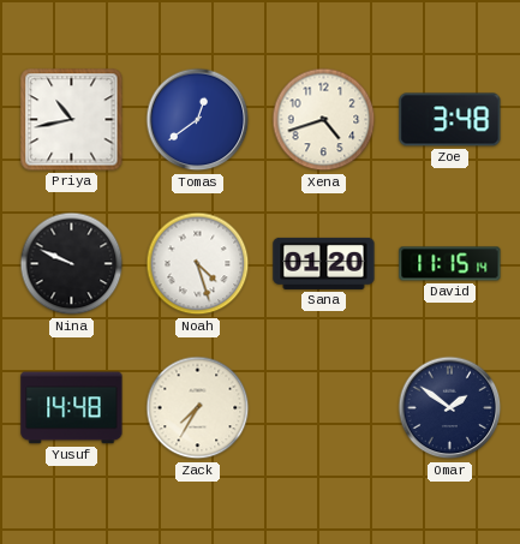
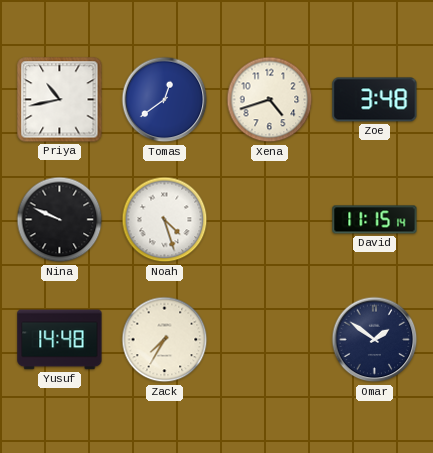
Sana: 01:20 -> none
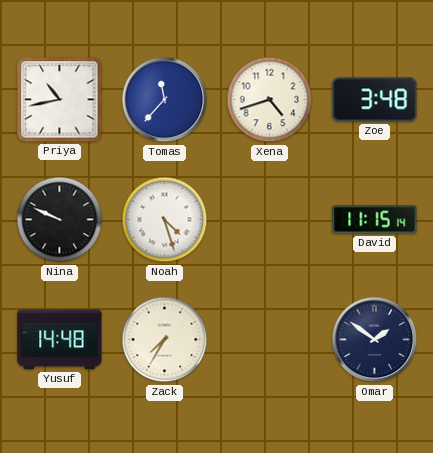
Tomas: 12:39 -> 11:37
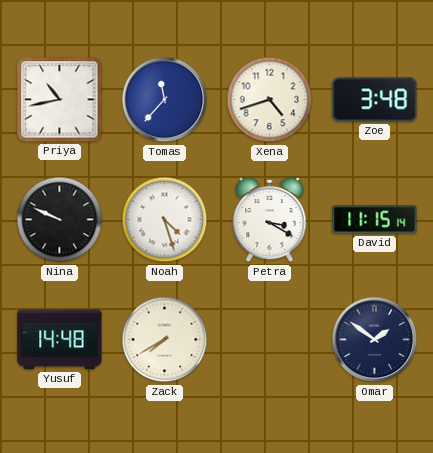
Petra: none -> 3:20
Zack: 7:35 -> 7:40
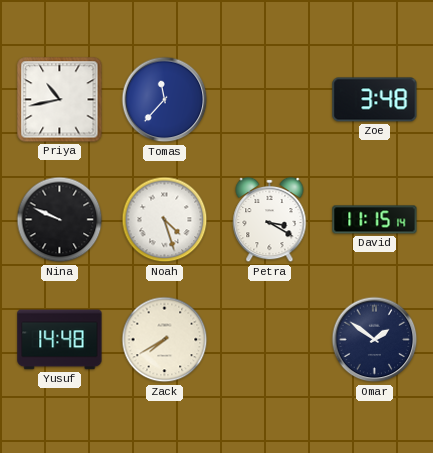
Xena: 4:42 -> none
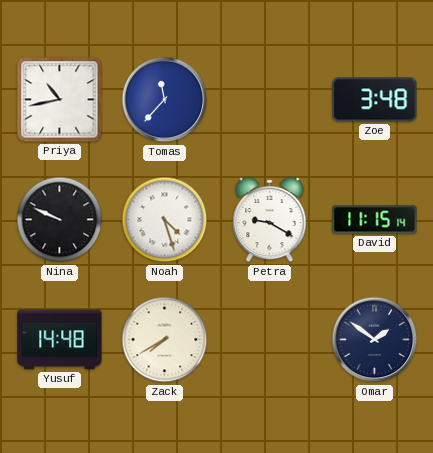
Petra: 3:20 -> 9:20
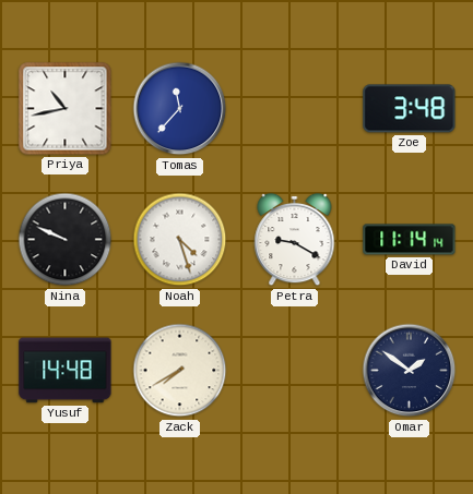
David: 11:15 -> 11:14
